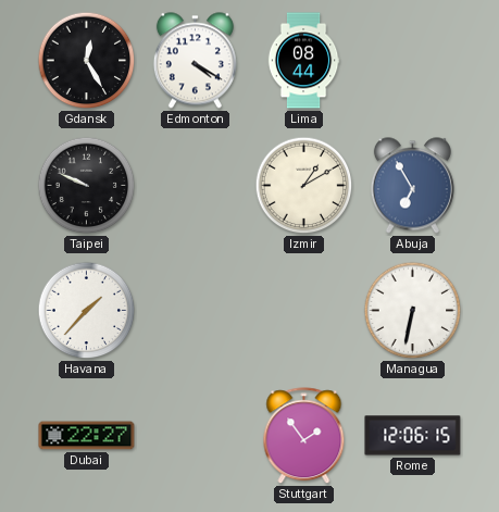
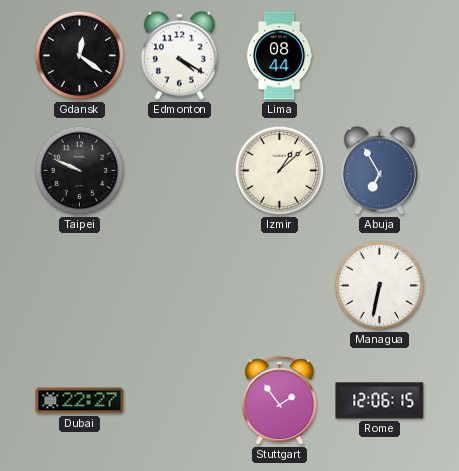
Gdansk: 12:25 -> 12:21
Izmir: 1:10 -> 1:08
Havana: 1:37 -> none
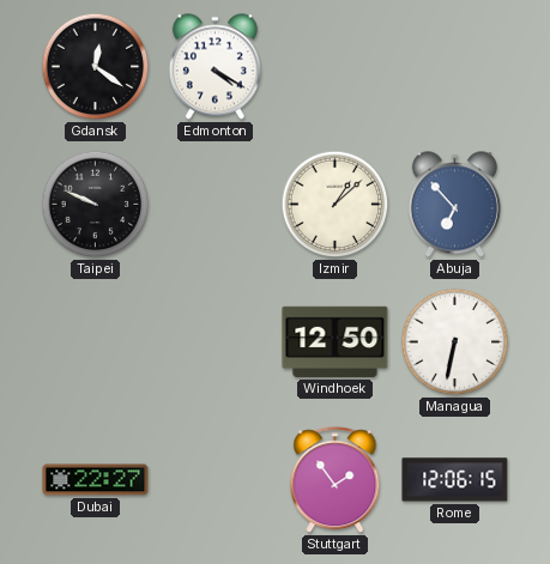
Lima: 08:44 -> none
Abuja: 6:55 -> 6:53
Windhoek: none -> 12:50
